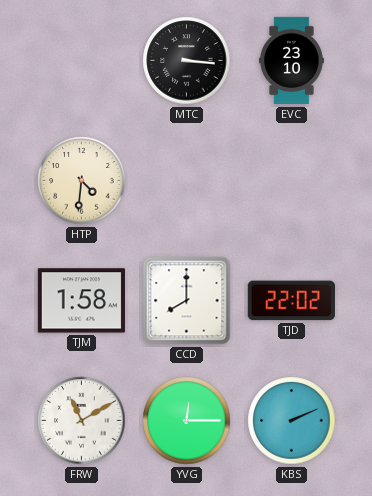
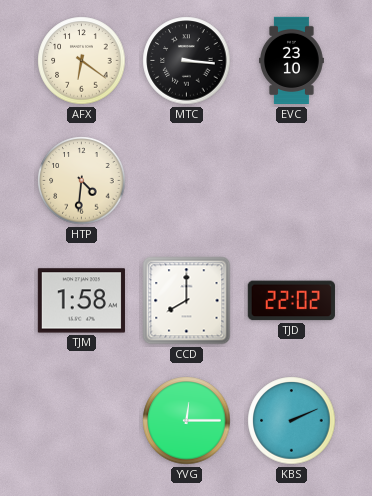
AFX: none -> 6:21
FRW: 11:10 -> none
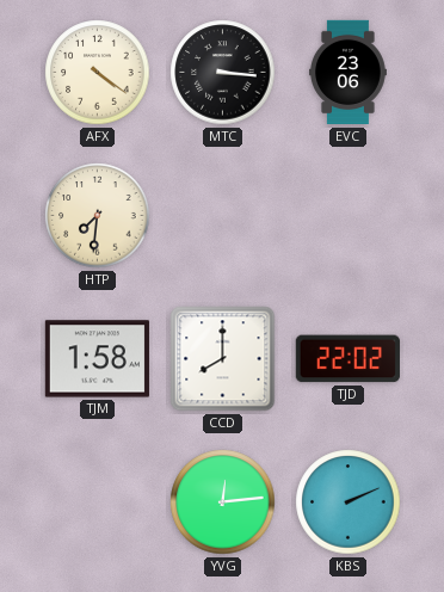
AFX: 6:21 -> 4:21
EVC: 23:10 -> 23:06
HTP: 4:31 -> 7:31
YVG: 12:15 -> 12:14
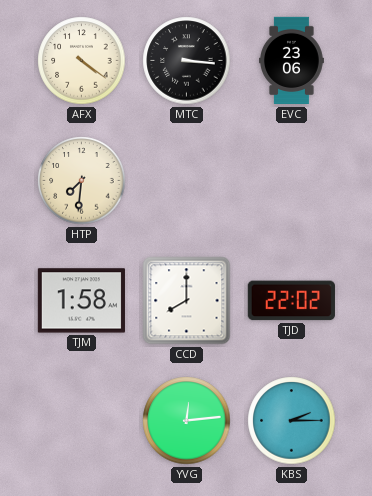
KBS: 2:11 -> 2:15
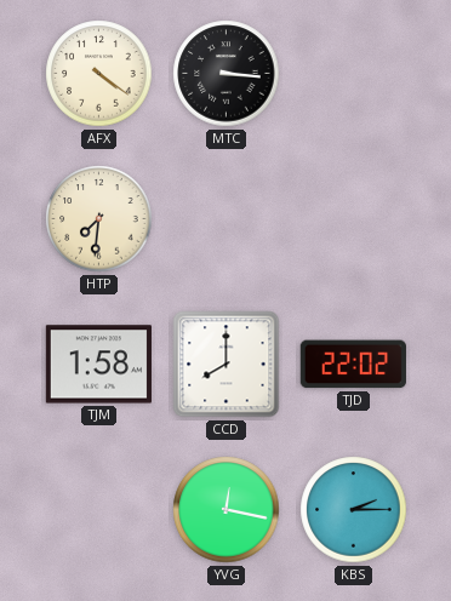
EVC: 23:06 -> none
YVG: 12:14 -> 12:17
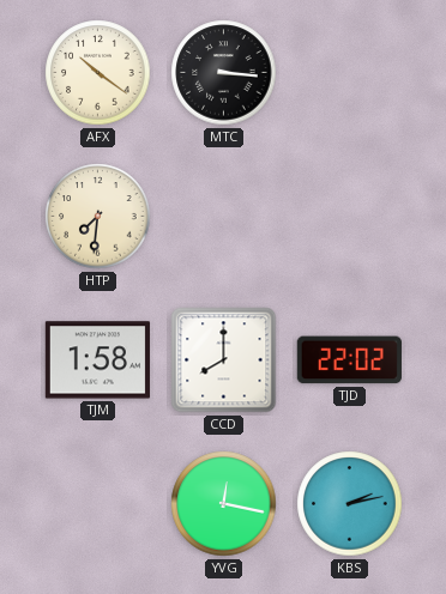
AFX: 4:21 -> 10:21
KBS: 2:15 -> 2:13
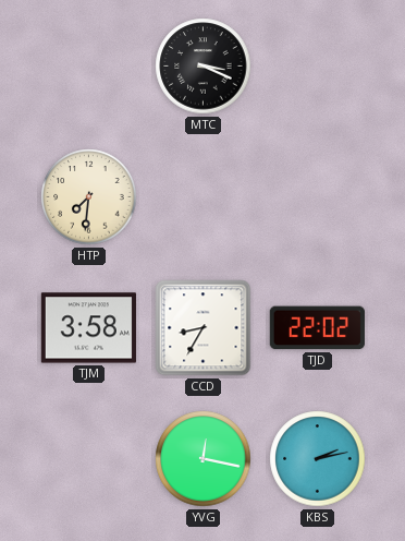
AFX: 10:21 -> none
MTC: 3:16 -> 3:19
TJM: 1:58 -> 3:58
CCD: 8:00 -> 8:35
